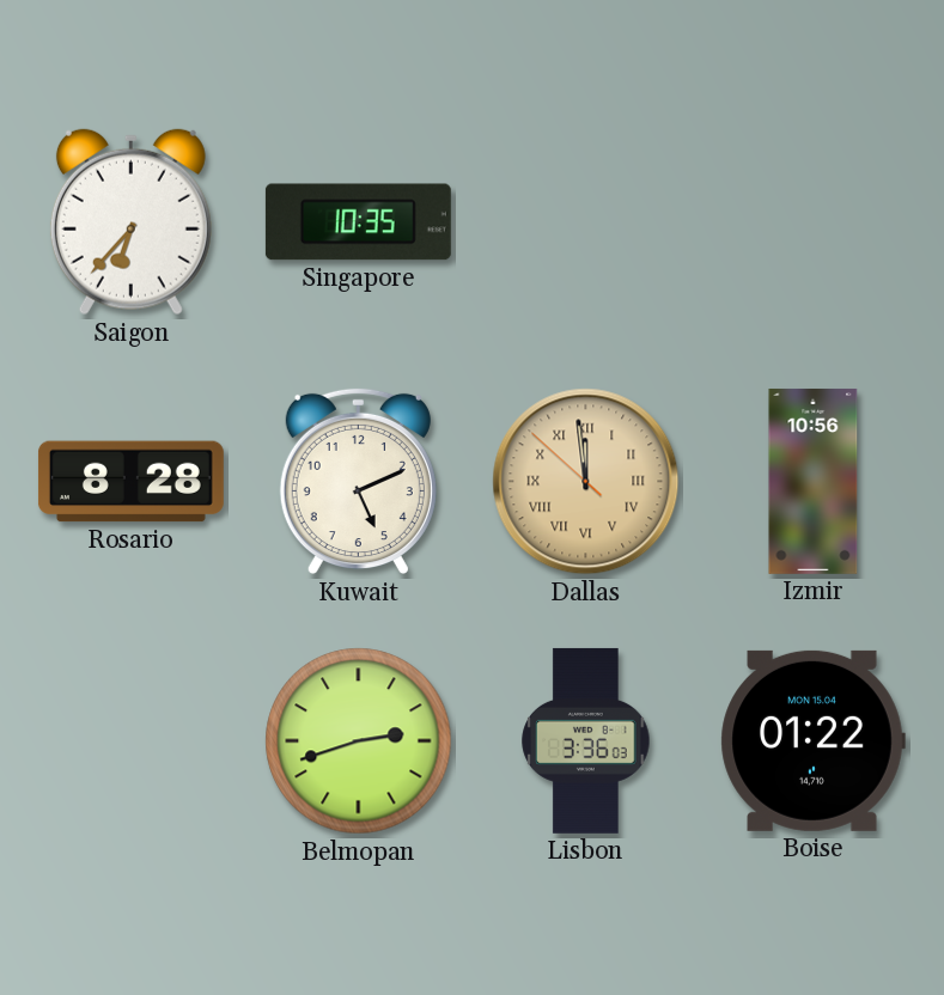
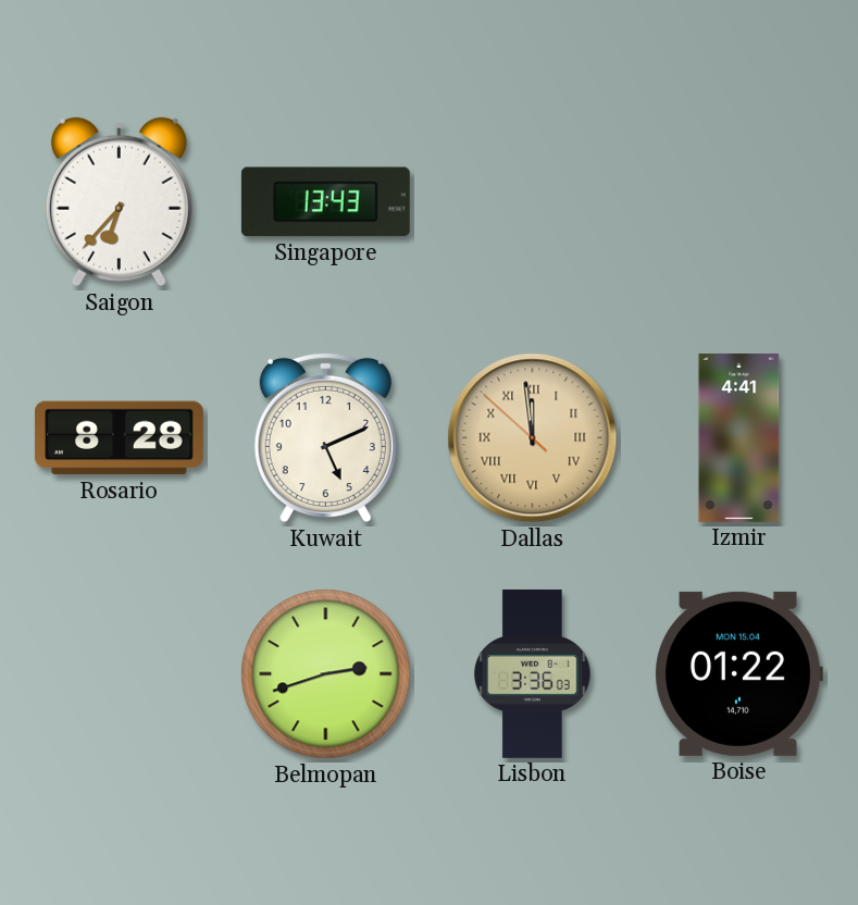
Singapore: 10:35 -> 13:43
Izmir: 10:56 -> 4:41
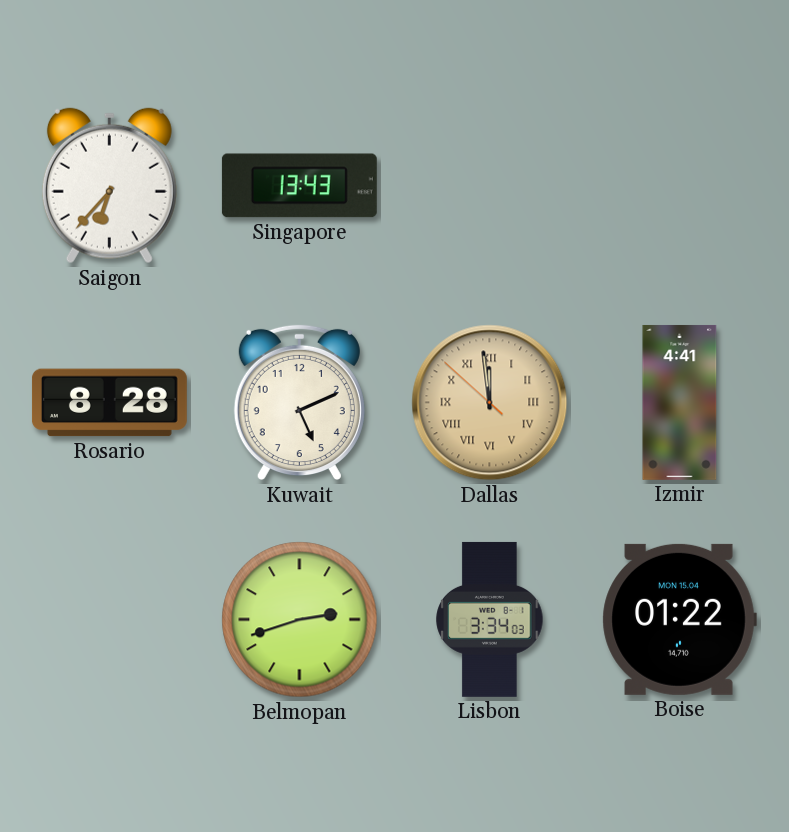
Lisbon: 3:36 -> 3:34
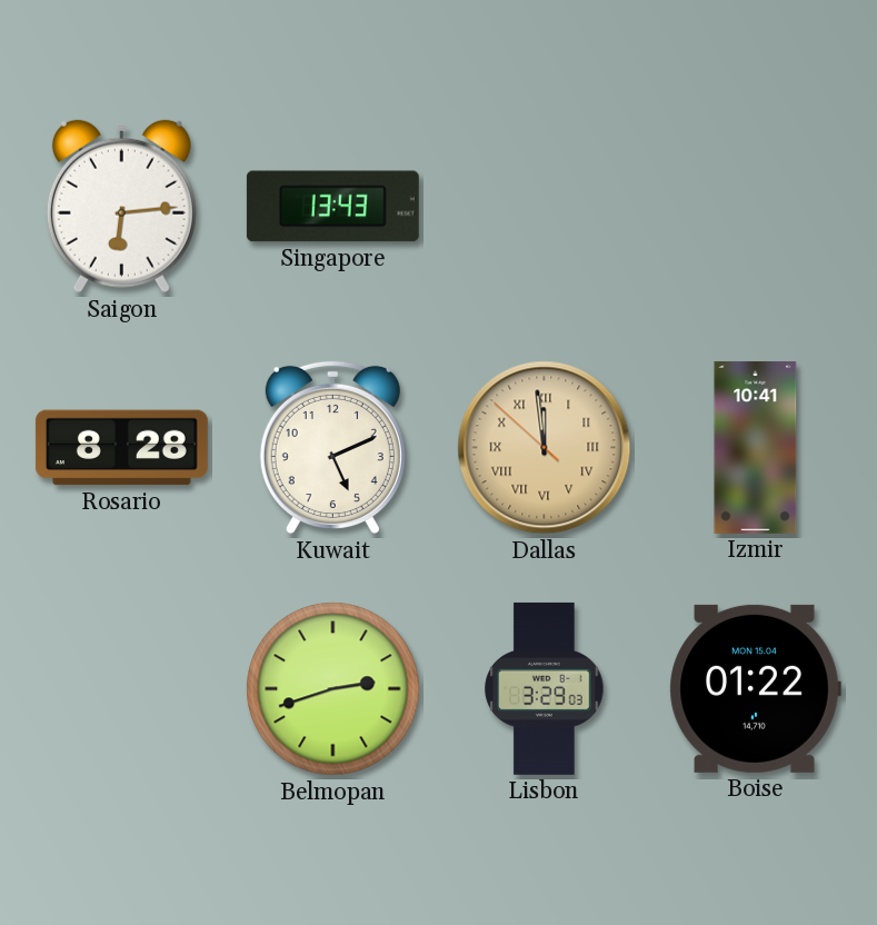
Saigon: 6:37 -> 6:14
Izmir: 4:41 -> 10:41
Lisbon: 3:34 -> 3:29
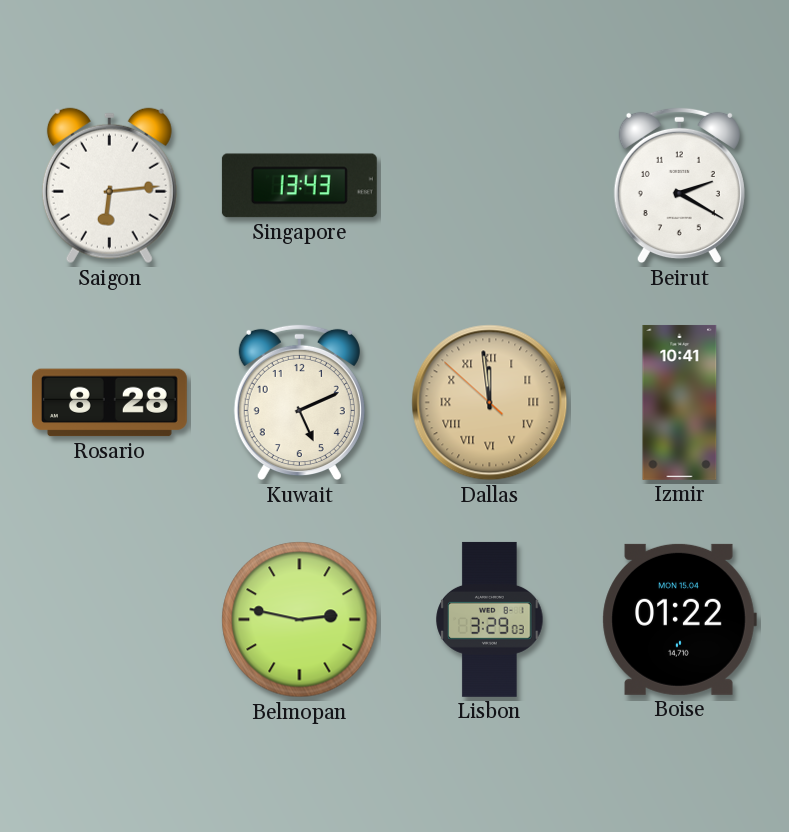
Beirut: none -> 2:20
Belmopan: 2:42 -> 2:47
